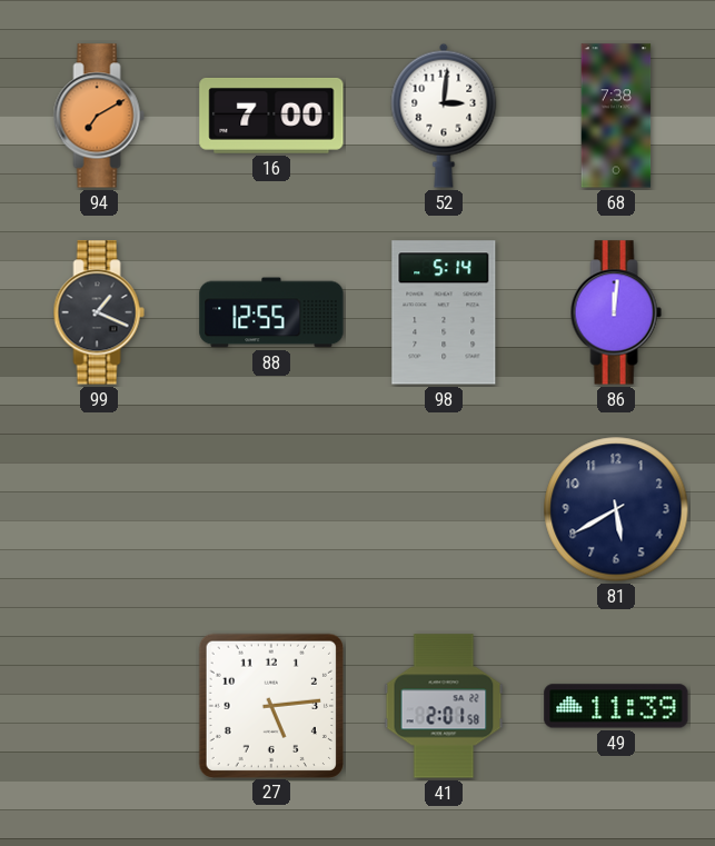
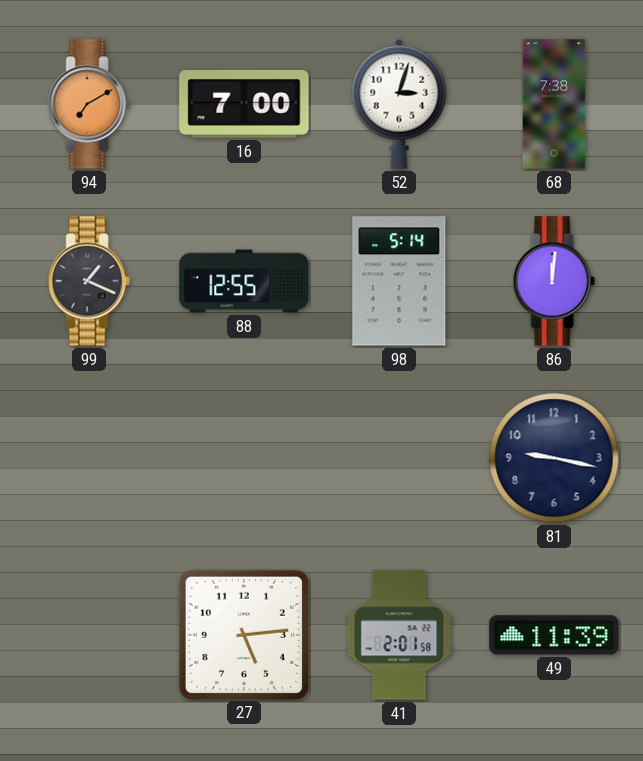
52: 3:01 -> 3:03
81: 5:40 -> 9:17
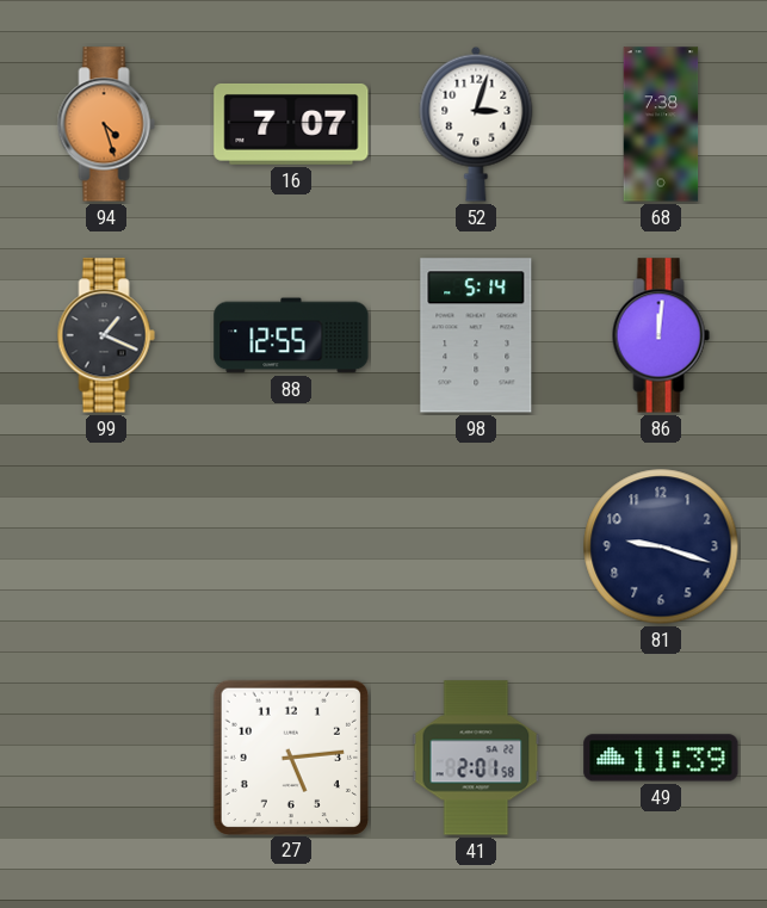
94: 7:10 -> 4:27
16: 7:00 -> 7:07
81: 9:17 -> 9:18
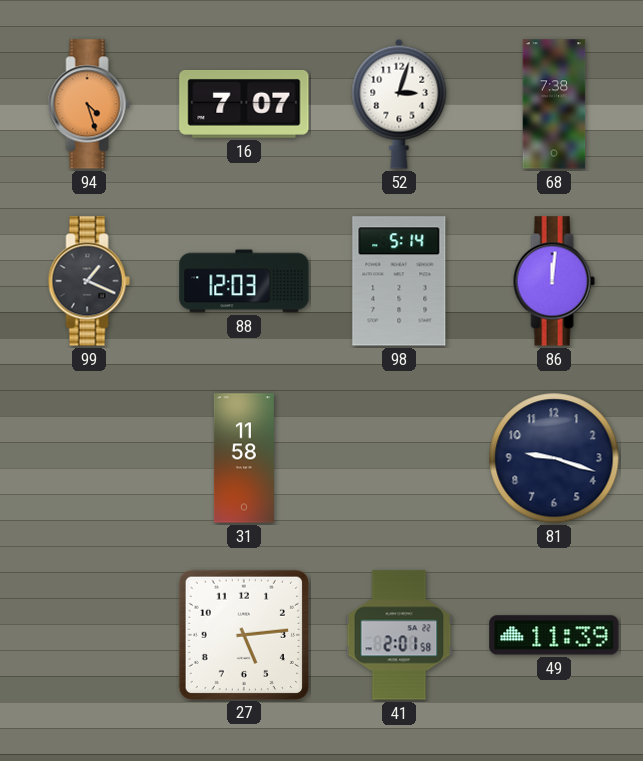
88: 12:55 -> 12:03
31: none -> 11:58
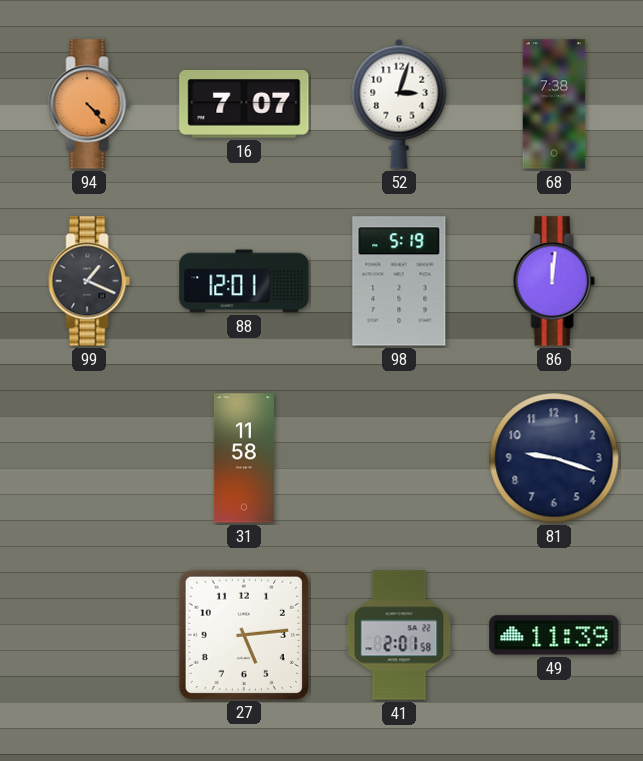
94: 4:27 -> 4:23
88: 12:03 -> 12:01
98: 5:14 -> 5:19
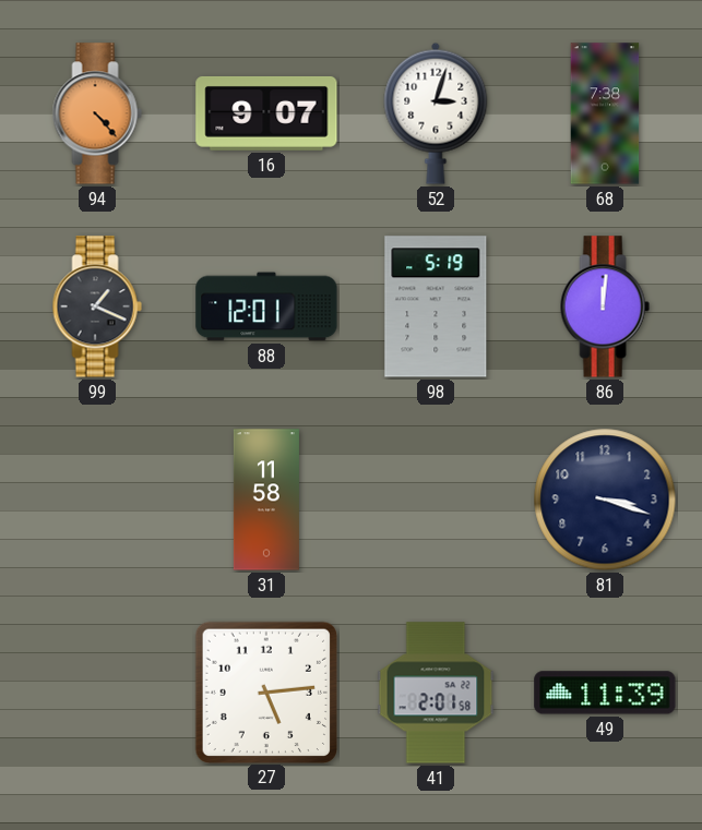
16: 7:07 -> 9:07
81: 9:18 -> 3:18
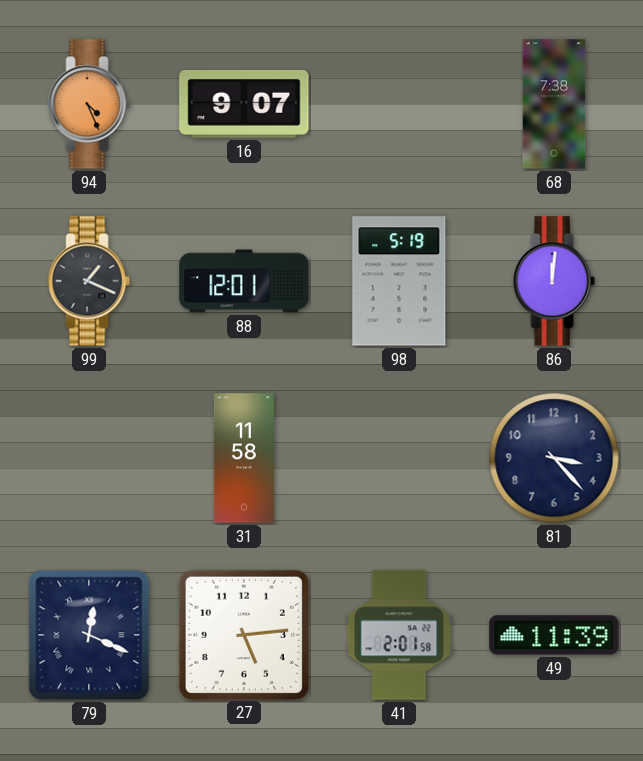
94: 4:23 -> 4:26
52: 3:03 -> none
81: 3:18 -> 3:23
79: none -> 12:19
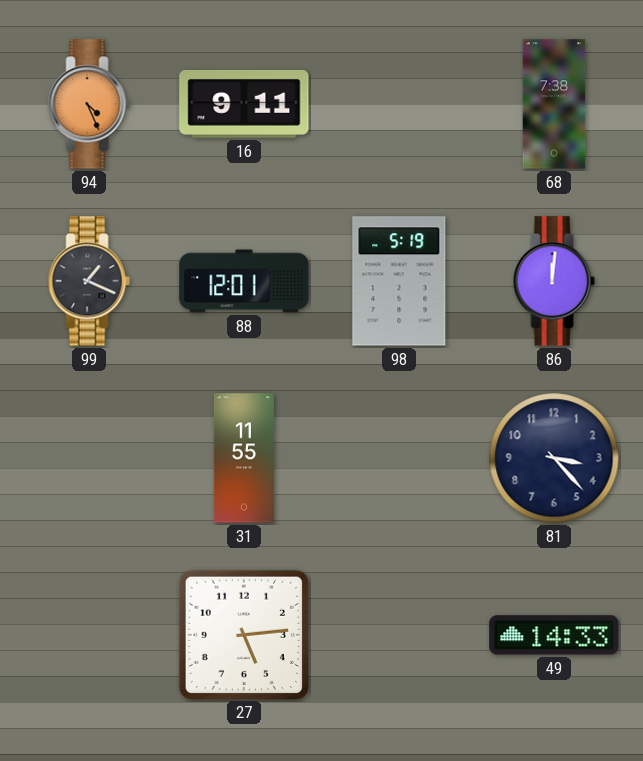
16: 9:07 -> 9:11
31: 11:58 -> 11:55
79: 12:19 -> none
41: 2:01 -> none
49: 11:39 -> 14:33
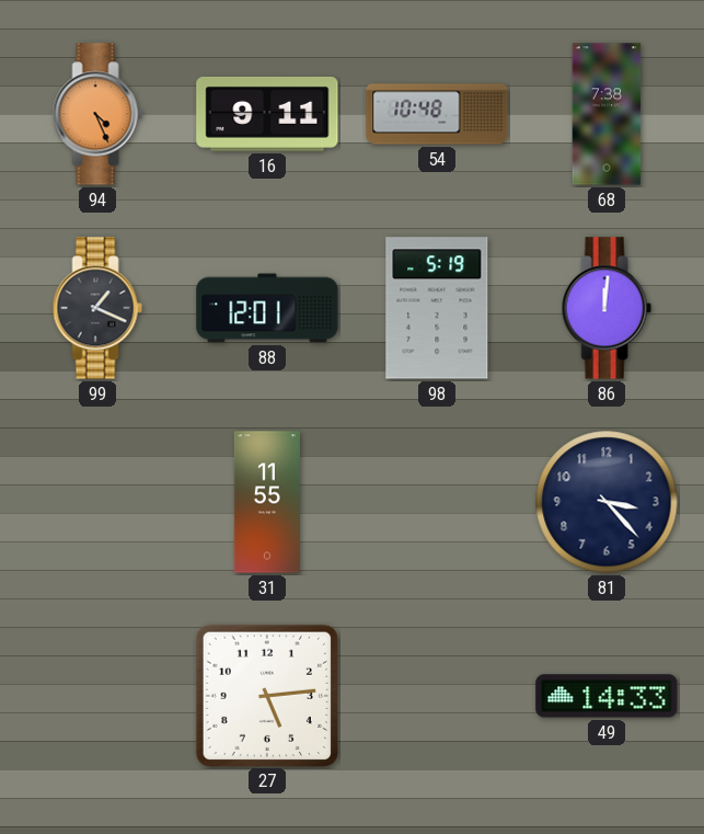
54: none -> 10:48
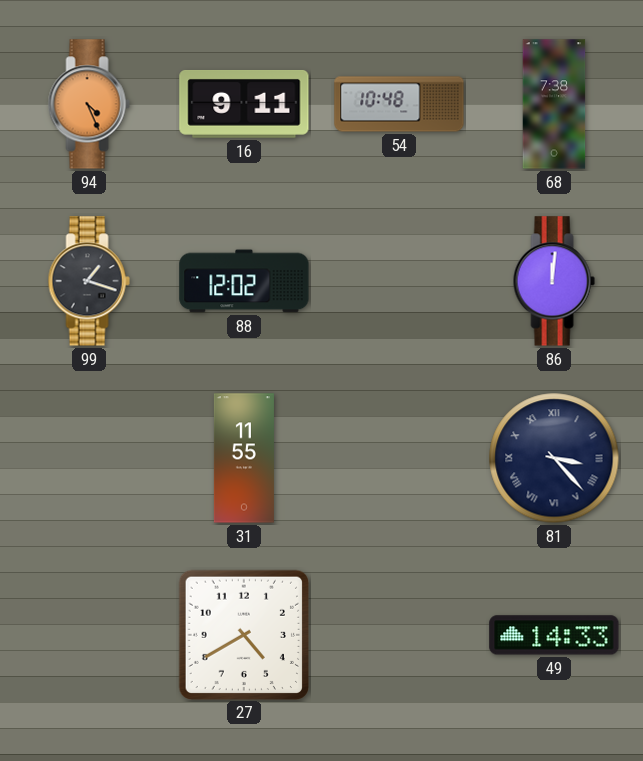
99: 1:19 -> 1:18
88: 12:01 -> 12:02
98: 5:19 -> none
81 numerals: Arabic -> Roman
27: 5:14 -> 4:40
